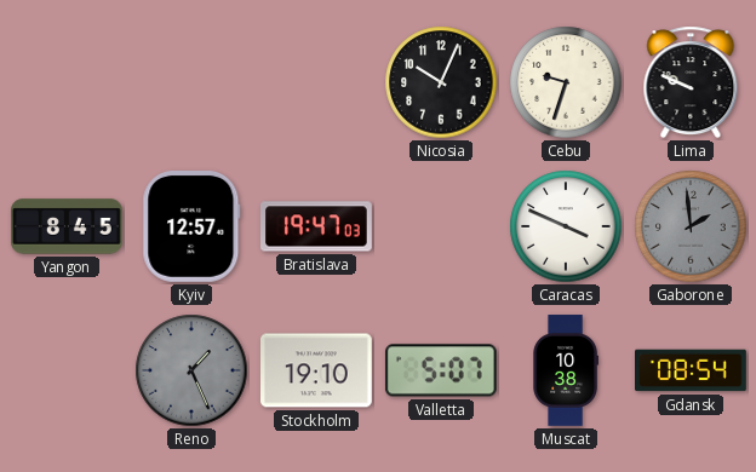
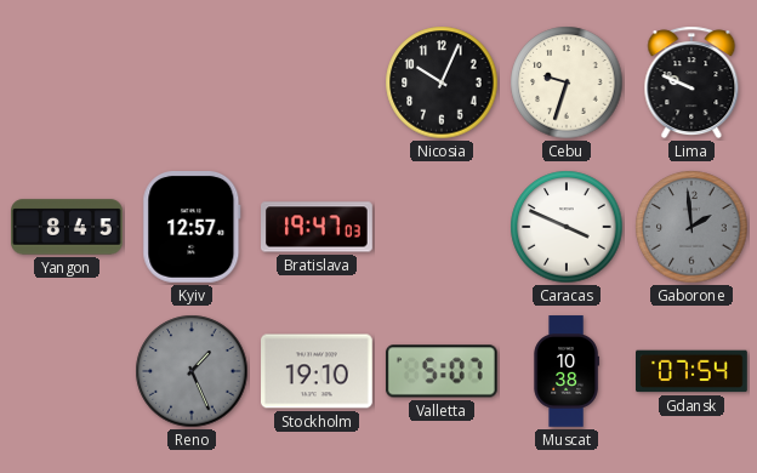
Gdansk: 08:54 -> 07:54
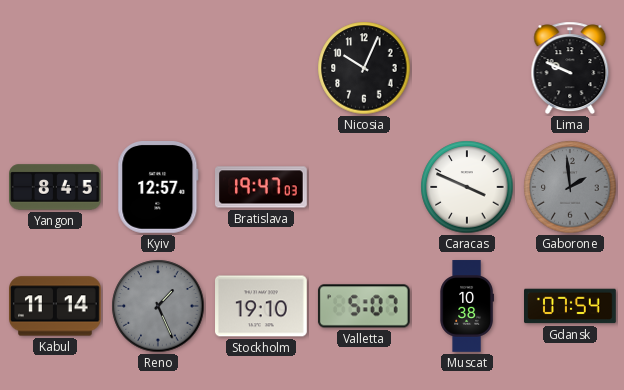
Cebu: 9:33 -> none
Kabul: none -> 11:14
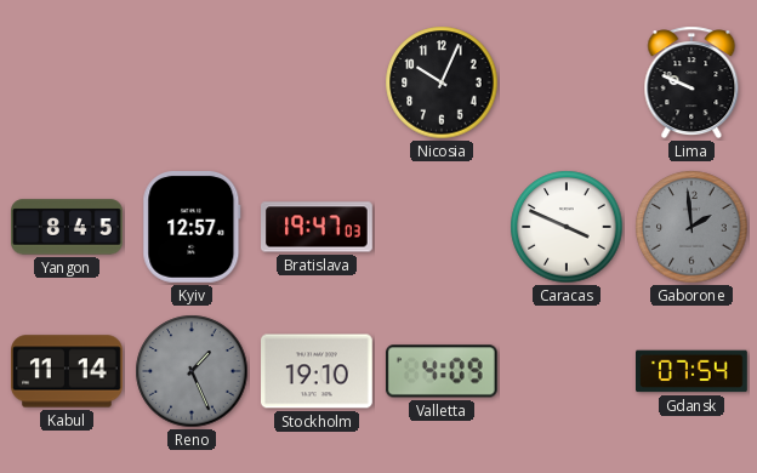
Valletta: 5:07 -> 4:09
Muscat: 10:38 -> none
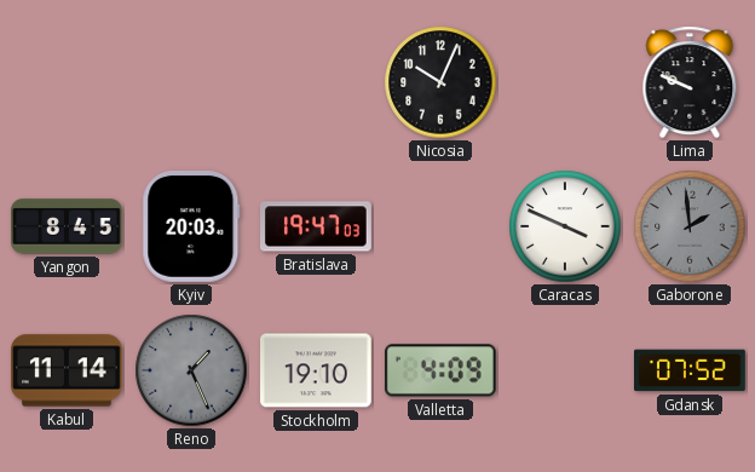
Kyiv: 12:57 -> 20:03
Gdansk: 07:54 -> 07:52
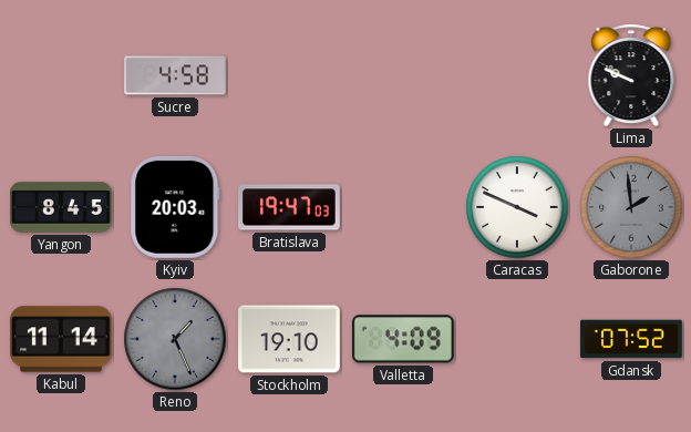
Sucre: none -> 4:58
Nicosia: 10:04 -> none
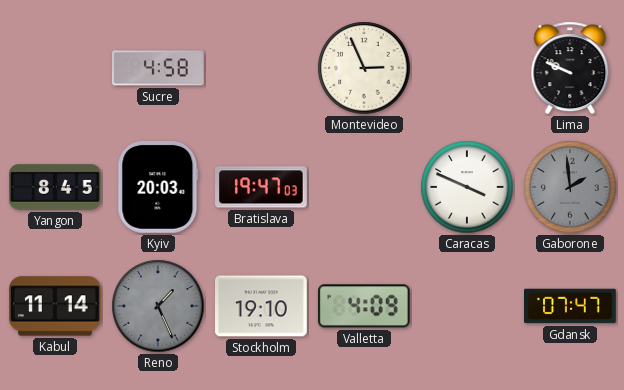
Montevideo: none -> 2:56
Gdansk: 07:52 -> 07:47
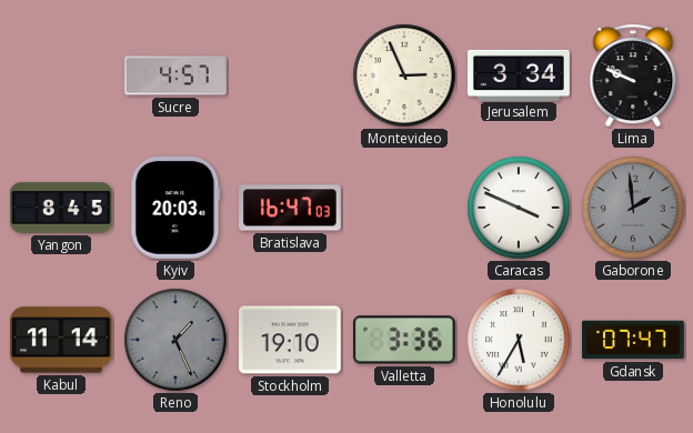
Sucre: 4:58 -> 4:57
Jerusalem: none -> 3:34
Bratislava: 19:47 -> 16:47
Valletta: 4:09 -> 3:36
Honolulu: none -> 5:35
